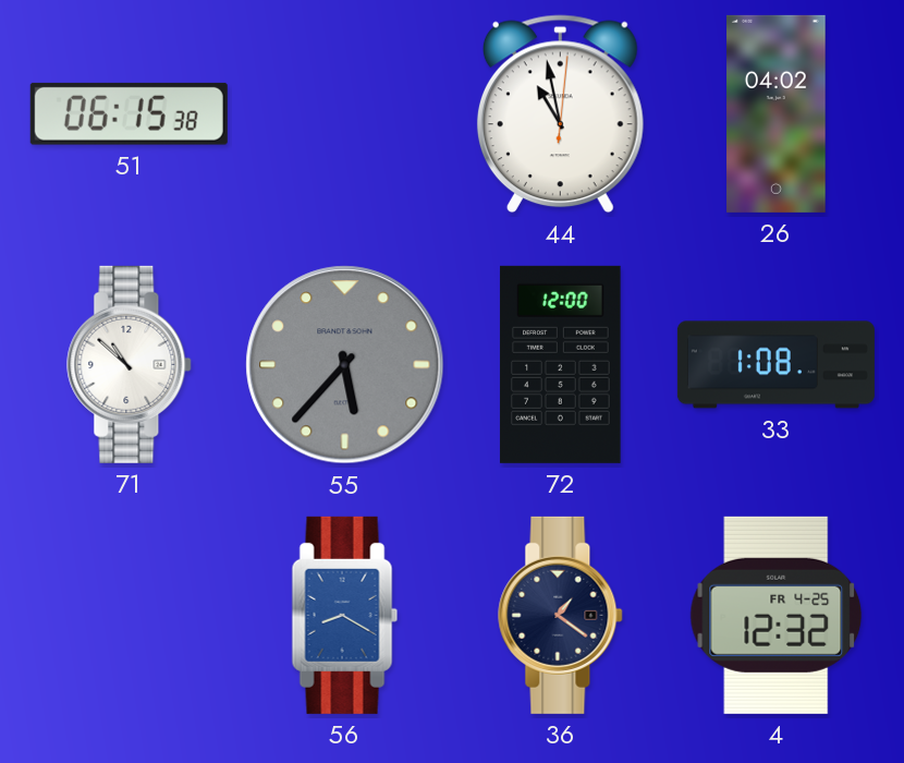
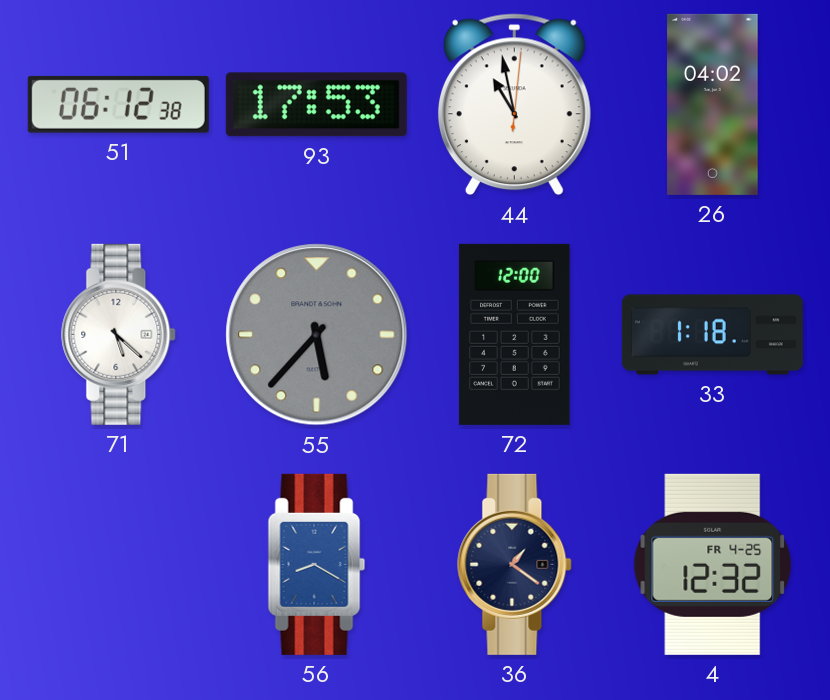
51: 06:15 -> 06:12
93: none -> 17:53
71: 10:52 -> 5:22
33: 1:08 -> 1:18
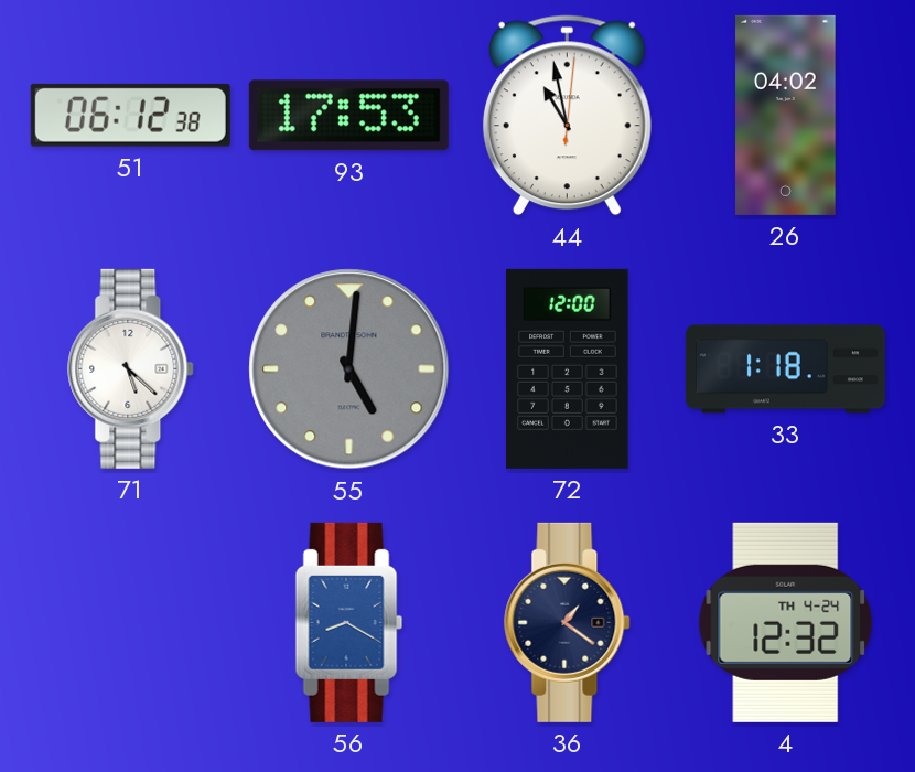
55: 5:37 -> 5:01
4 date: FR 4-25 -> TH 4-24
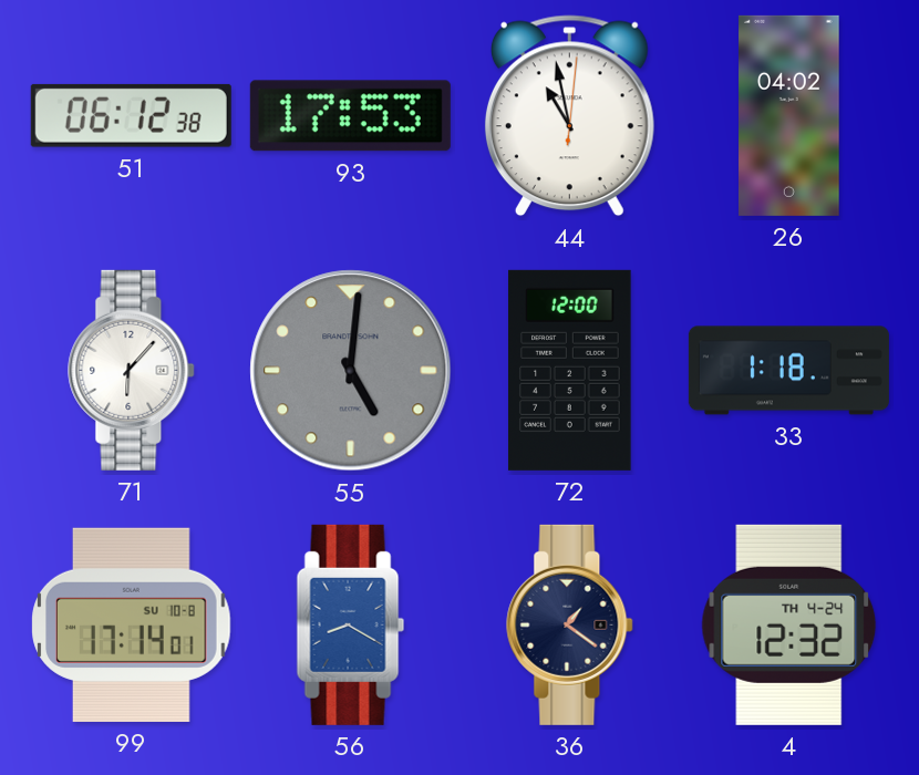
71: 5:22 -> 6:07
99: none -> 17:14
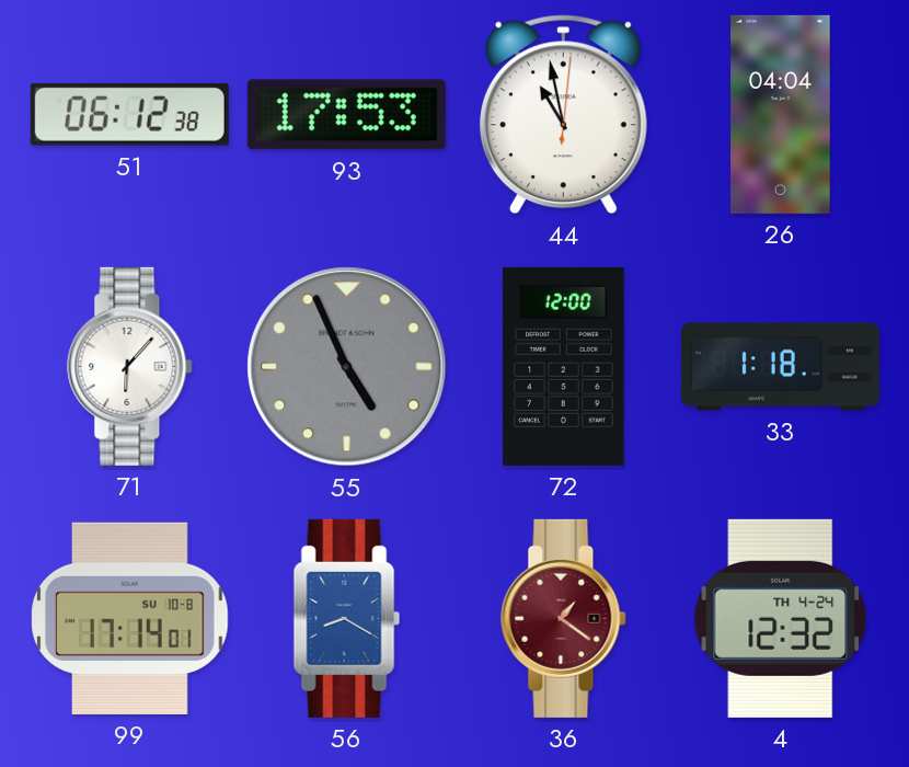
26: 04:02 -> 04:04
55: 5:01 -> 4:56
36 dial: navy -> burgundy
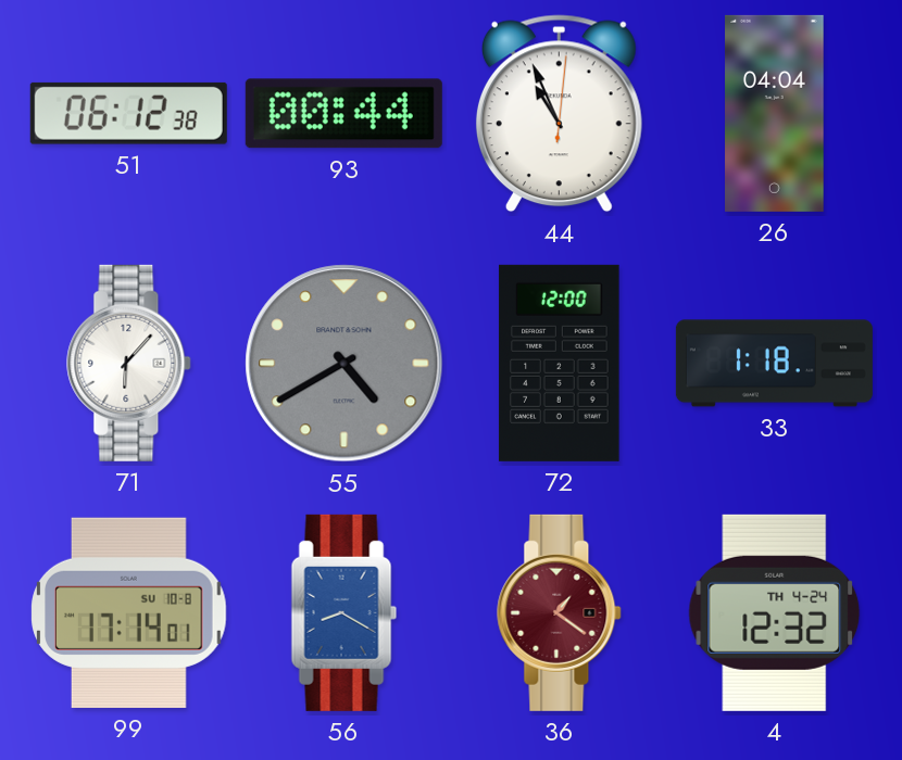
93: 17:53 -> 00:44
44: 10:58 -> 10:56
55: 4:56 -> 4:40
